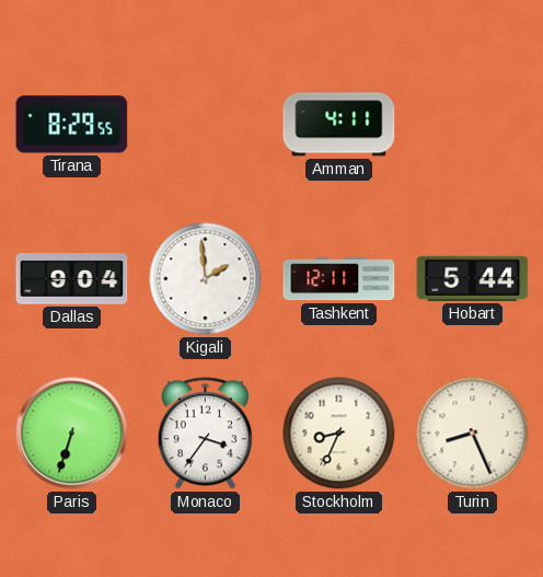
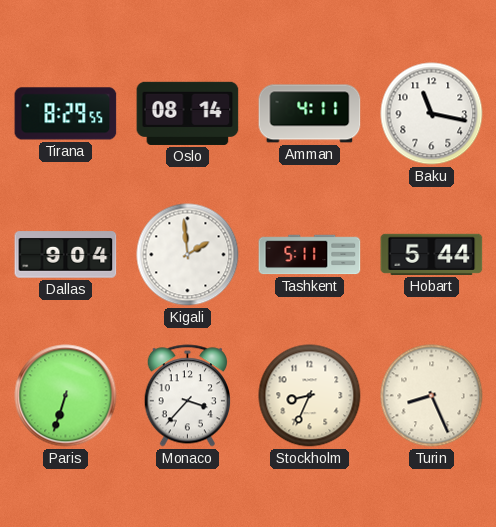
Oslo: none -> 08:14
Baku: none -> 11:17
Tashkent: 12:11 -> 5:11
Monaco: 3:36 -> 3:37
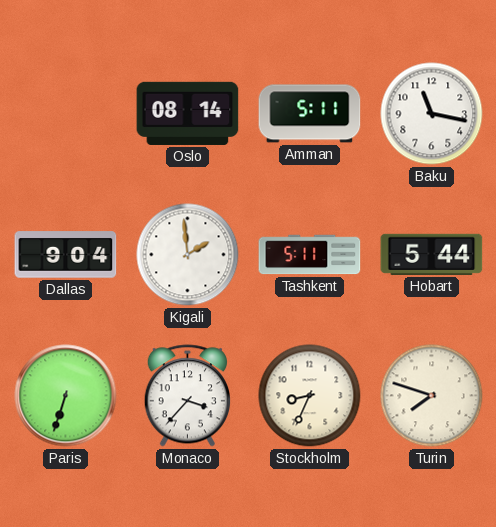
Tirana: 8:29 -> none
Amman: 4:11 -> 5:11
Turin: 8:26 -> 7:48
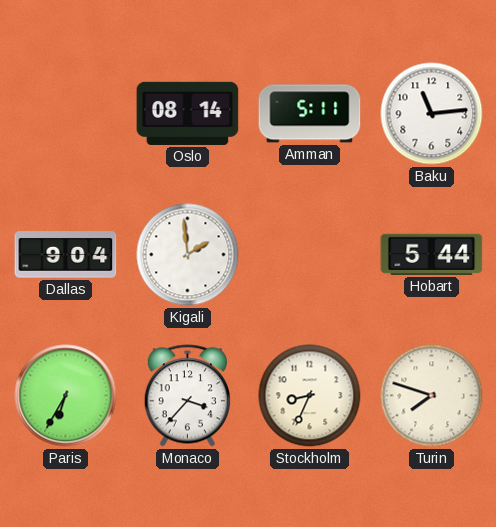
Baku: 11:17 -> 11:14
Tashkent: 5:11 -> none
Paris: 6:33 -> 6:35
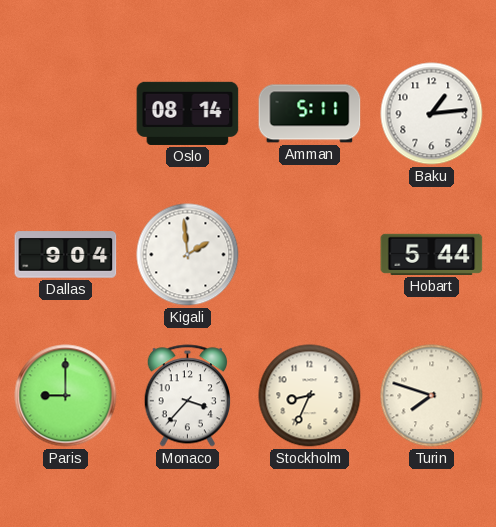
Baku: 11:14 -> 1:14
Paris: 6:35 -> 9:00
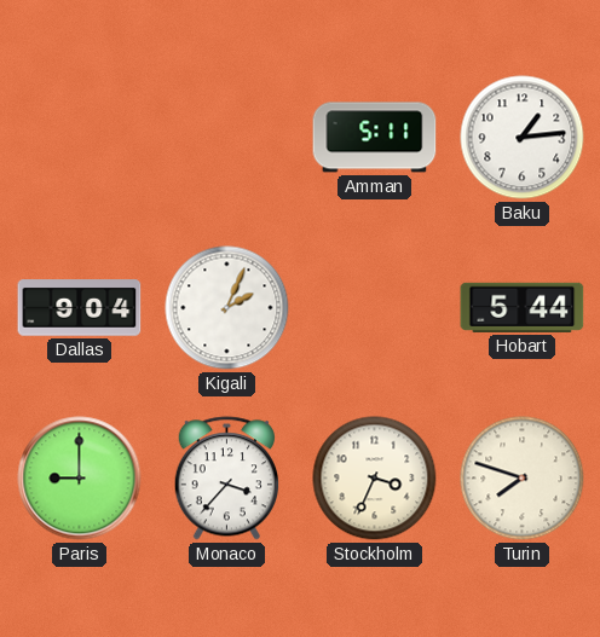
Oslo: 08:14 -> none
Kigali: 1:59 -> 2:04
Stockholm: 8:34 -> 3:34
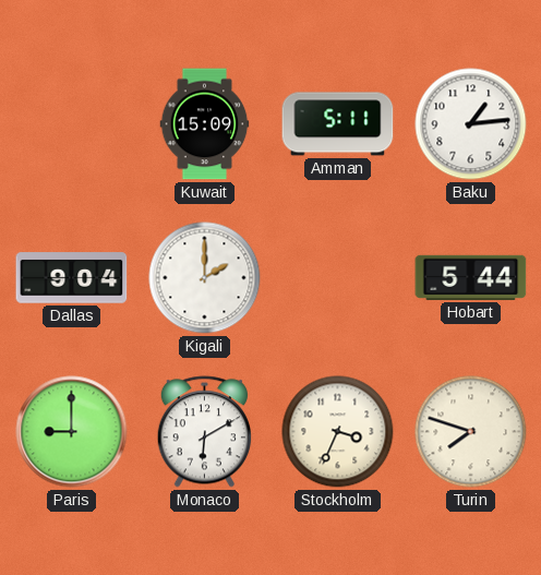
Kuwait: none -> 15:09
Kigali: 2:04 -> 2:00
Monaco: 3:37 -> 6:10
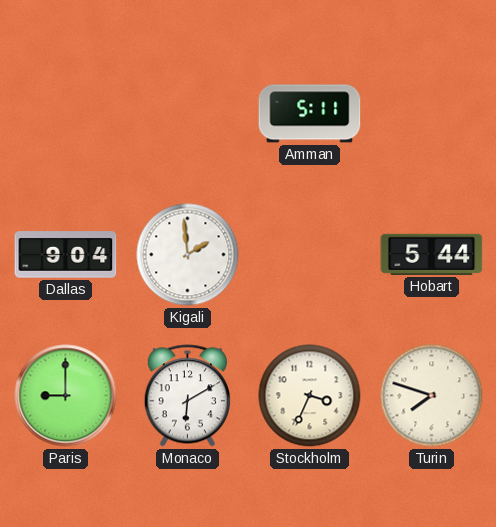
Kuwait: 15:09 -> none
Baku: 1:14 -> none
Kigali: 2:00 -> 1:59
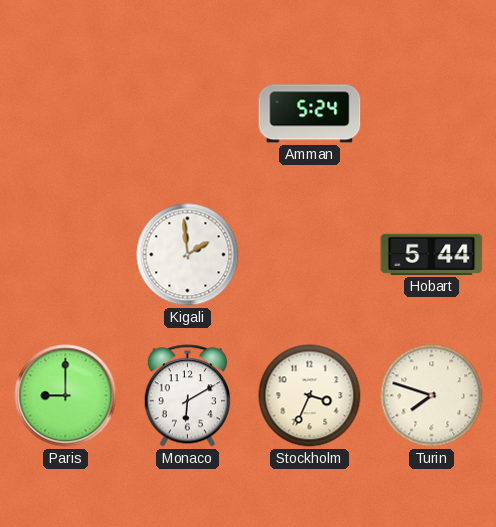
Amman: 5:11 -> 5:24
Dallas: 9:04 -> none
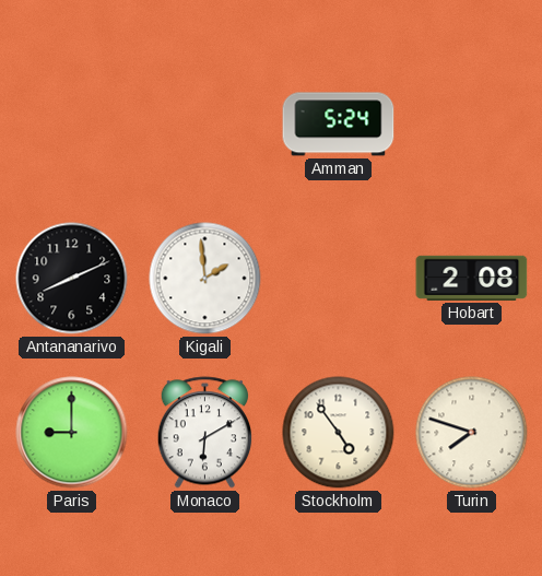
Antananarivo: none -> 8:11
Hobart: 5:44 -> 2:08
Stockholm: 3:34 -> 4:54
